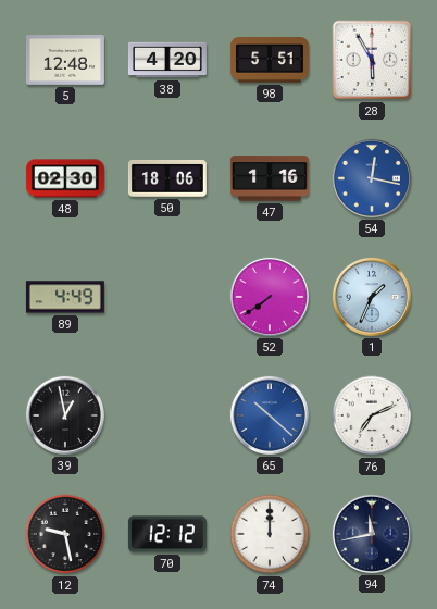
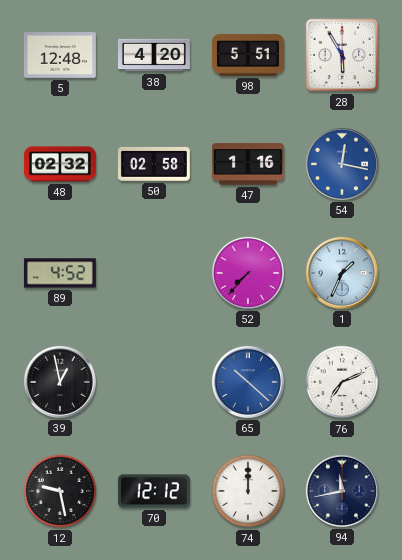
48: 02:30 -> 02:32
50: 18:06 -> 02:58
89: 4:49 -> 4:52
52: 7:39 -> 7:37
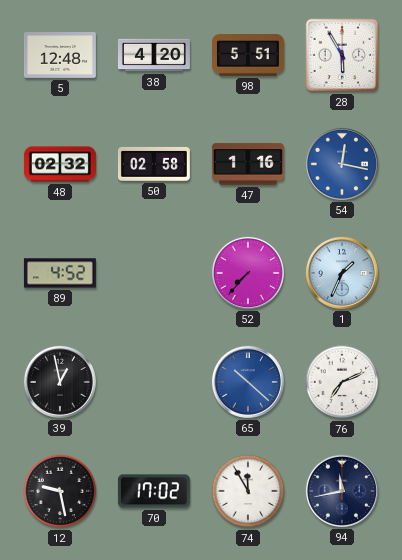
70: 12:12 -> 17:02
74: 12:00 -> 11:55
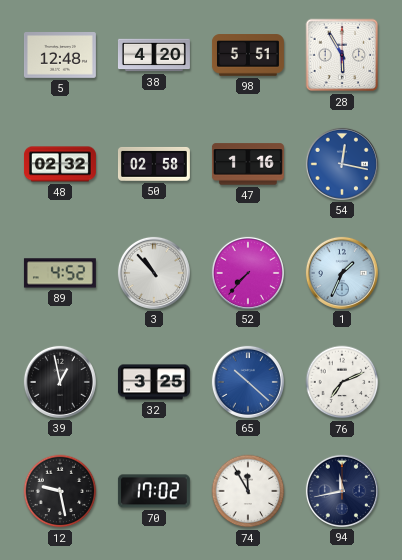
3: none -> 10:53
32: none -> 3:25
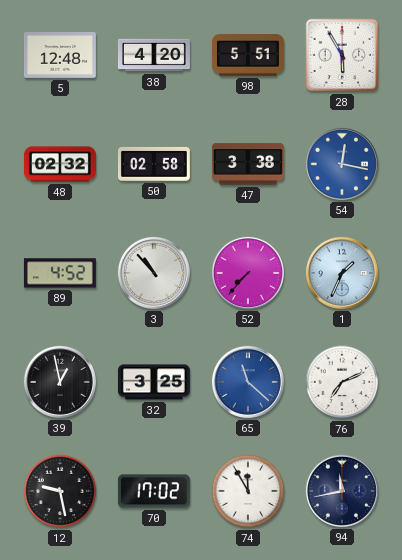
47: 1:16 -> 3:38
65: 10:22 -> 11:22
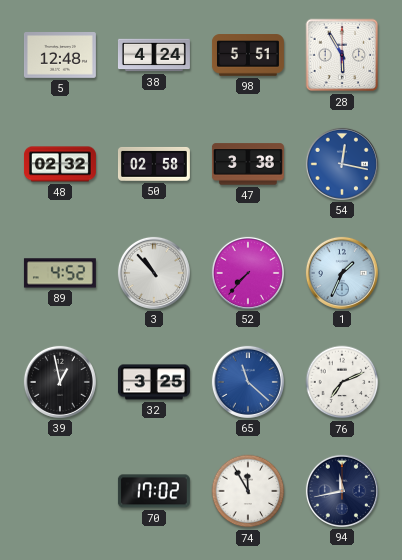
38: 4:20 -> 4:24
12: 9:28 -> none
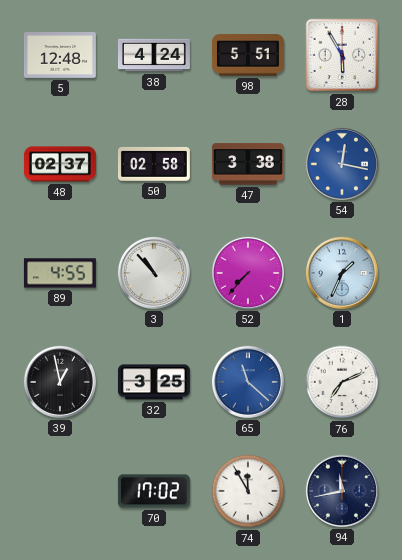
48: 02:32 -> 02:37
89: 4:52 -> 4:55
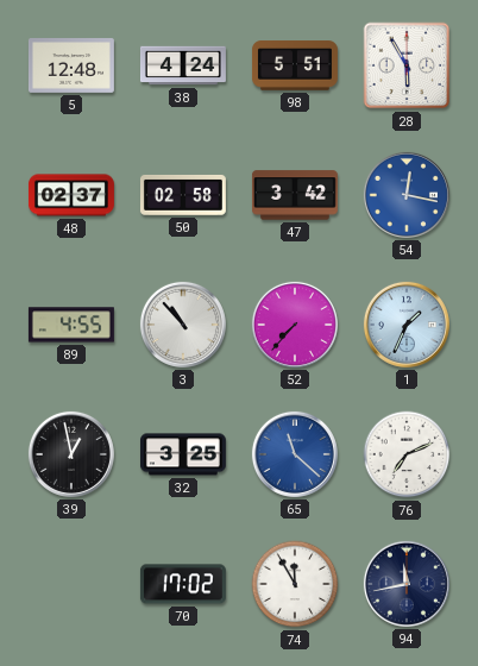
47: 3:38 -> 3:42
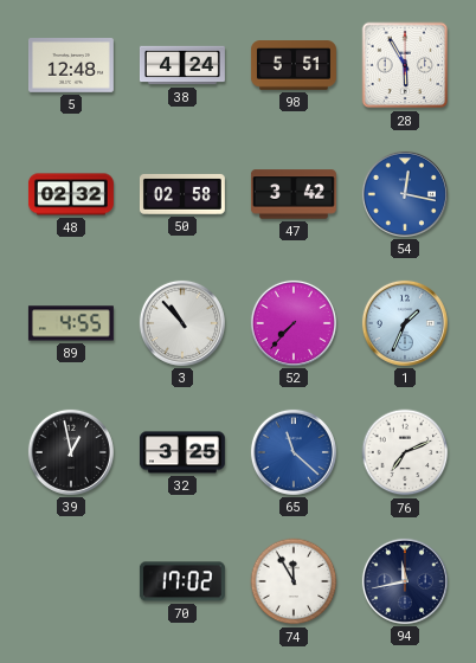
48: 02:37 -> 02:32
